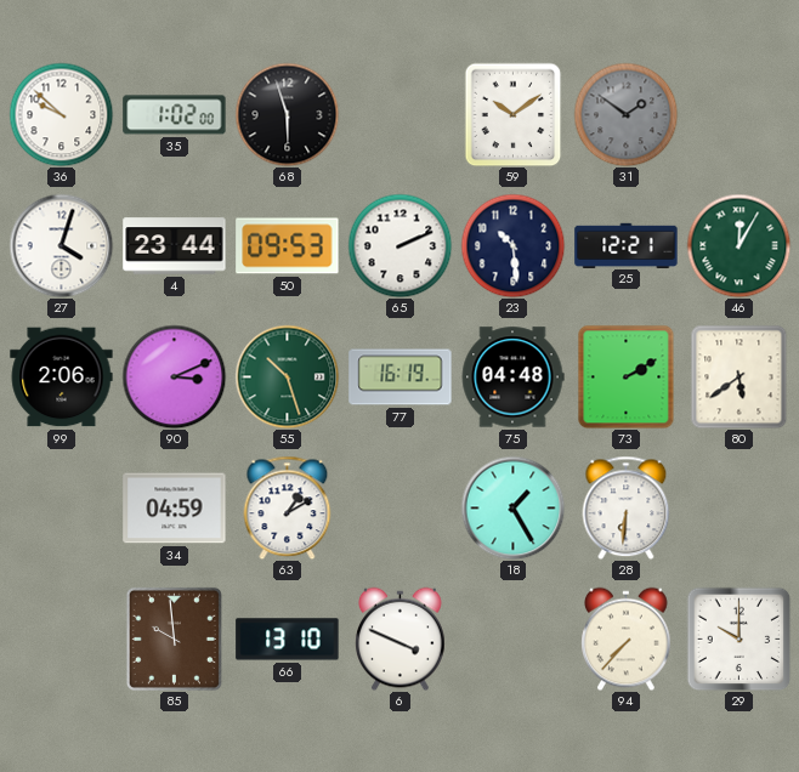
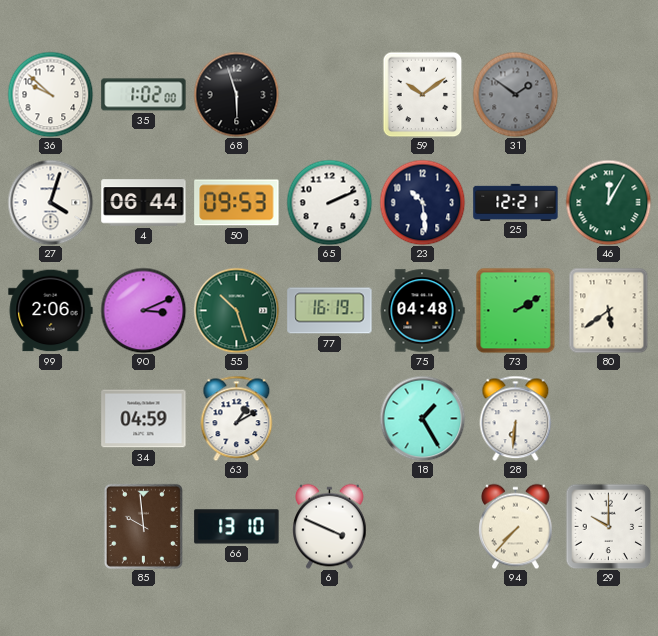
4: 23:44 -> 06:44
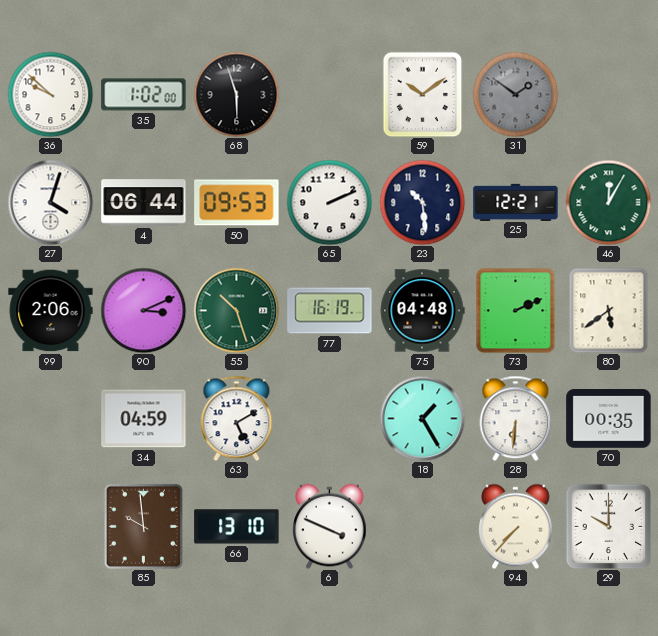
73: 2:10 -> 2:11
63: 1:10 -> 5:10
70: none -> 00:35
